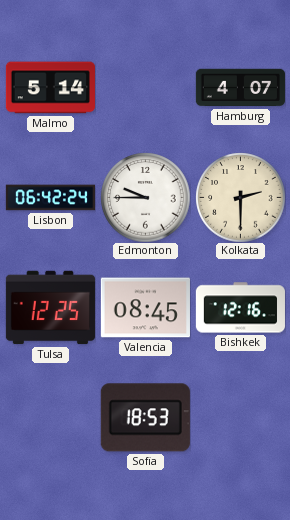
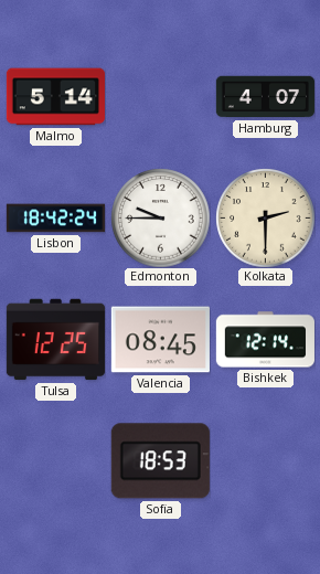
Lisbon: 06:42 -> 18:42
Bishkek: 12:16 -> 12:14
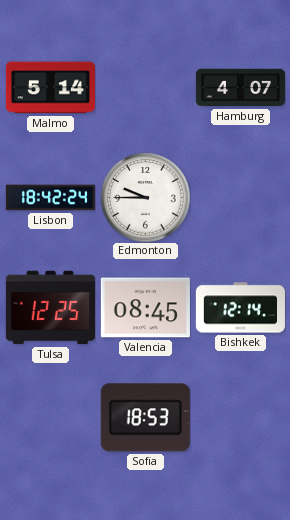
Kolkata: 2:30 -> none
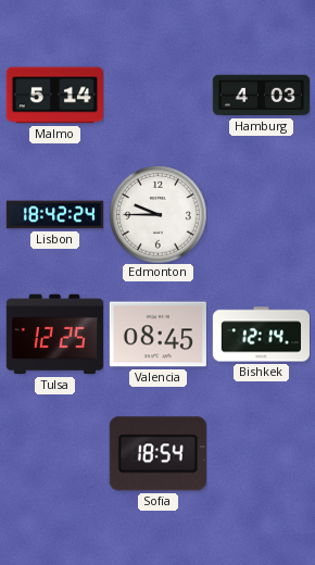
Hamburg: 4:07 -> 4:03
Sofia: 18:53 -> 18:54
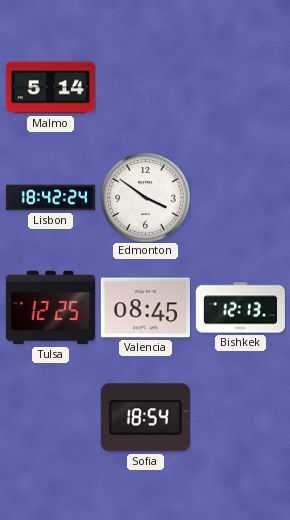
Hamburg: 4:03 -> none
Edmonton: 9:45 -> 3:51
Bishkek: 12:14 -> 12:13
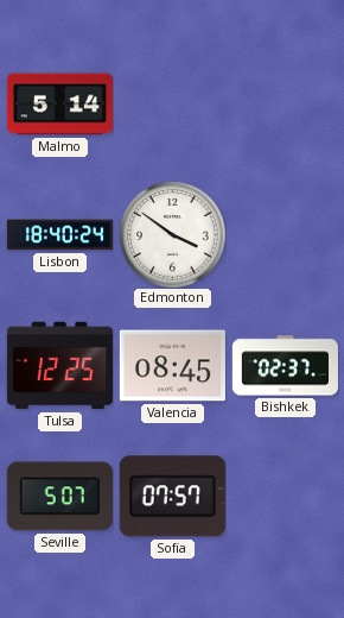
Lisbon: 18:42 -> 18:40
Bishkek: 12:13 -> 02:37
Seville: none -> 5:07
Sofia: 18:54 -> 07:57
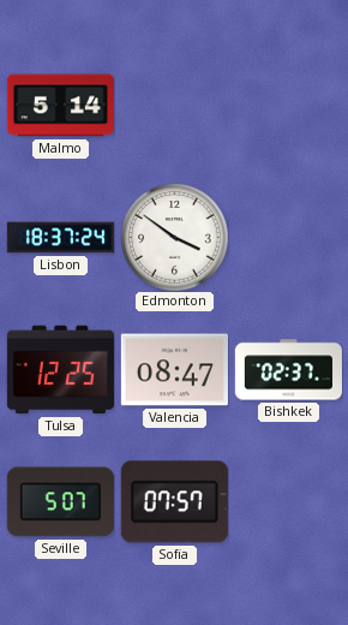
Lisbon: 18:40 -> 18:37
Valencia: 08:45 -> 08:47
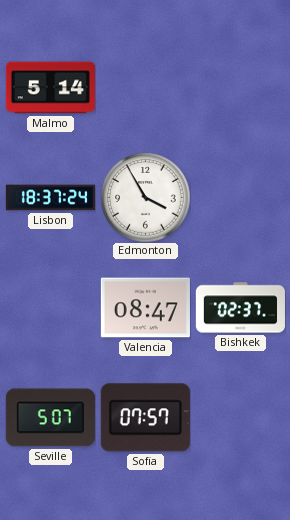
Edmonton: 3:51 -> 3:55
Tulsa: 12:25 -> none
